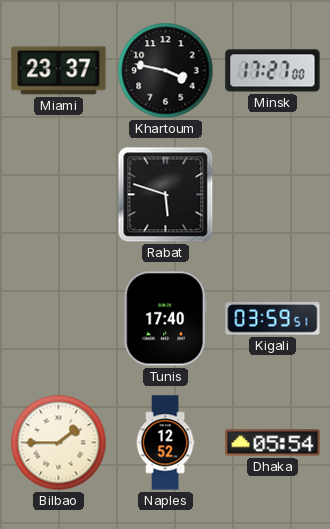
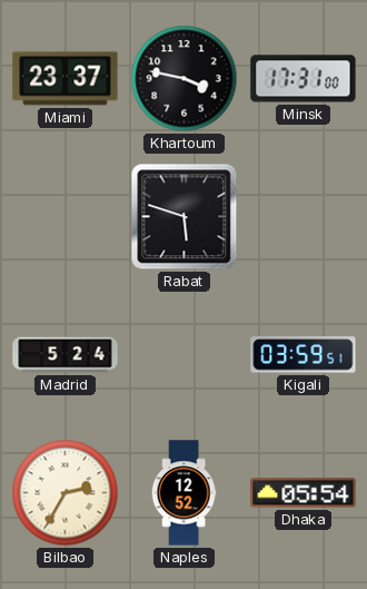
Minsk: 17:27 -> 17:31
Madrid: none -> 5:24
Tunis: 17:40 -> none
Bilbao: 1:45 -> 2:35
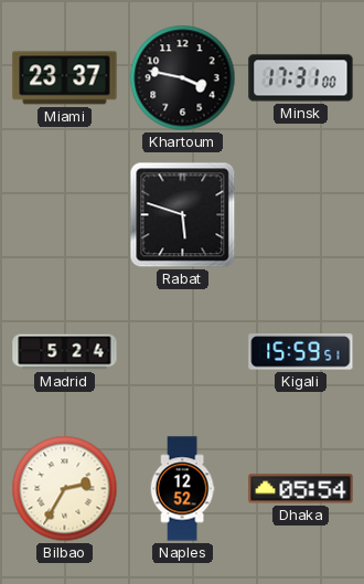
Kigali: 03:59 -> 15:59
